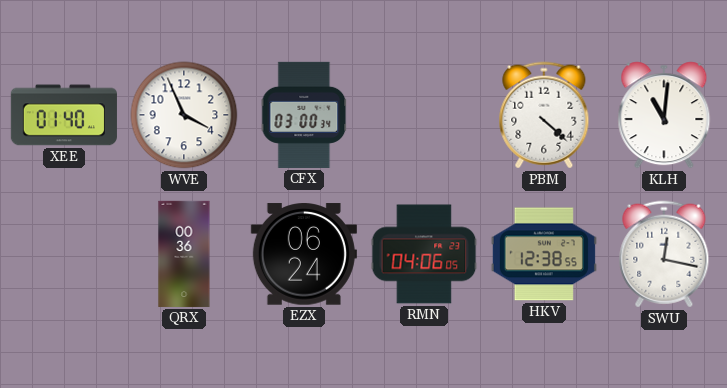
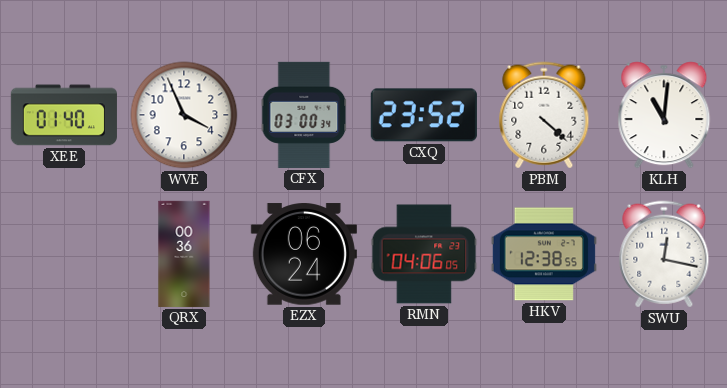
CXQ: none -> 23:52
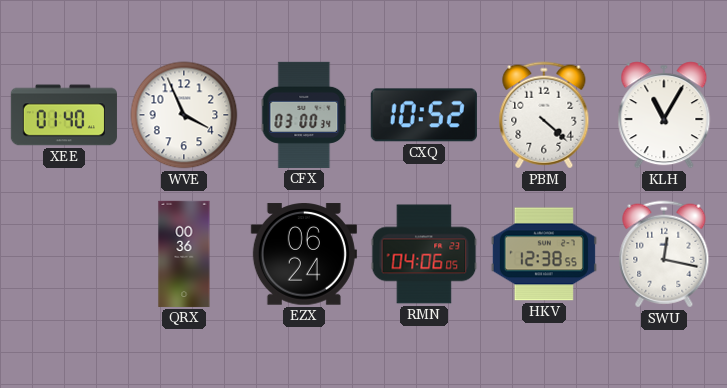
CXQ: 23:52 -> 10:52
KLH: 11:01 -> 11:05
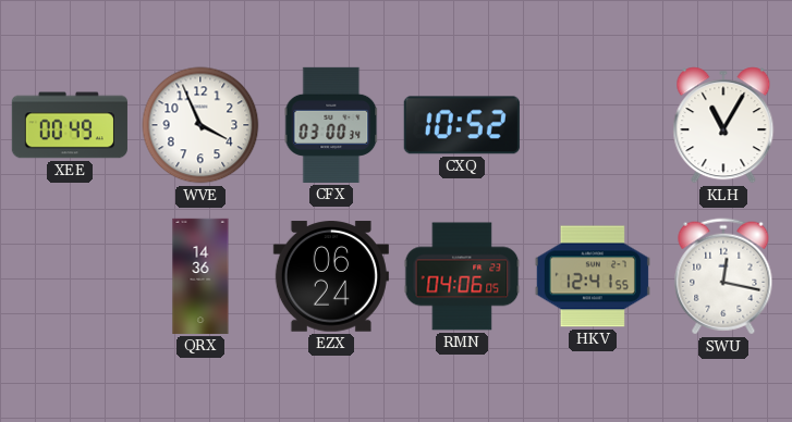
XEE: 01:40 -> 00:49
PBM: 4:22 -> none
QRX: 00:36 -> 14:36
HKV: 12:38 -> 12:41
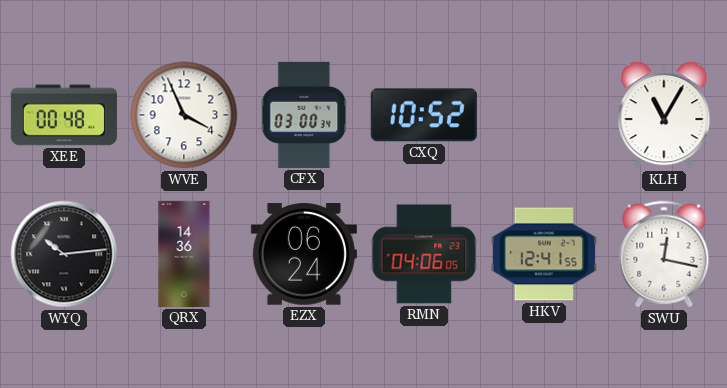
XEE: 00:49 -> 00:48
WYQ: none -> 10:14
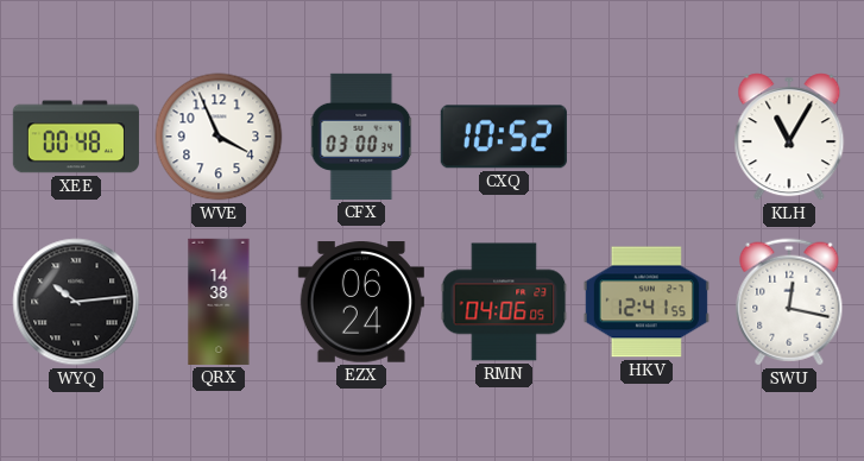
QRX: 14:36 -> 14:38
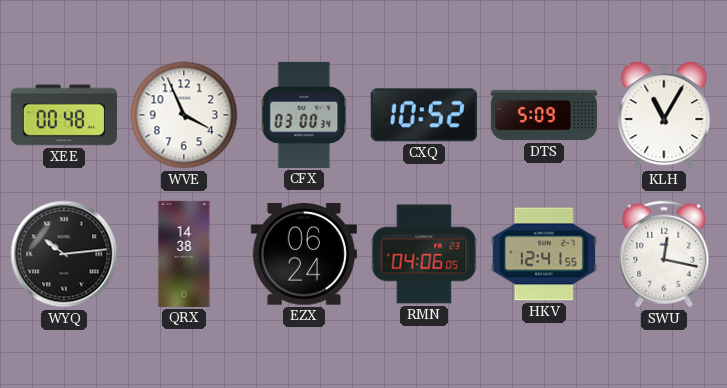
DTS: none -> 5:09
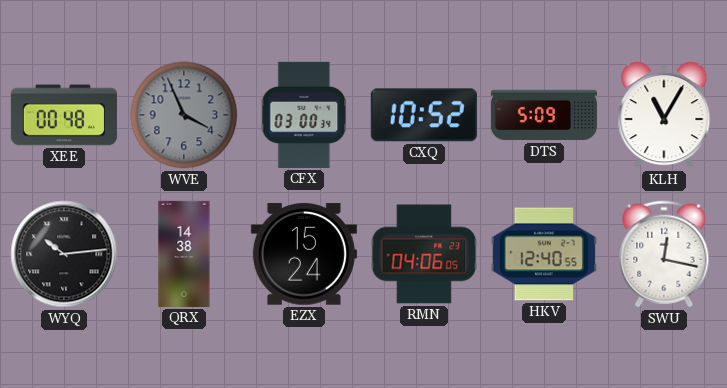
WVE dial: white -> grey
EZX: 06:24 -> 15:24
HKV: 12:41 -> 12:40
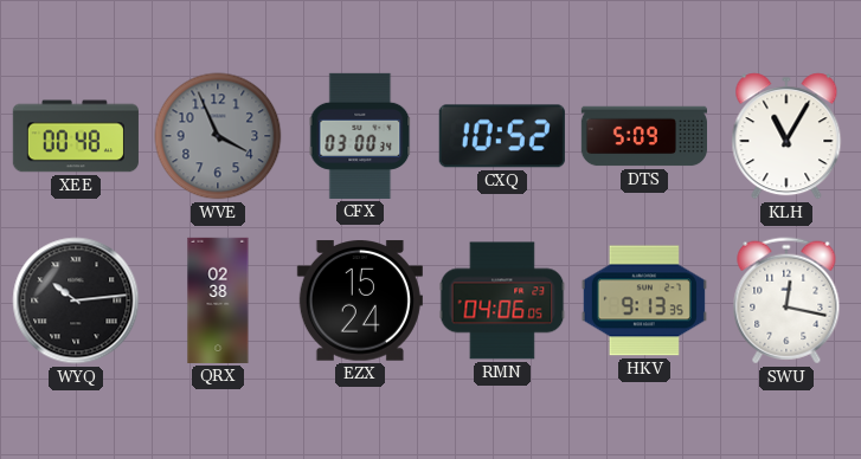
QRX: 14:38 -> 02:38
HKV: 12:40 -> 9:13
